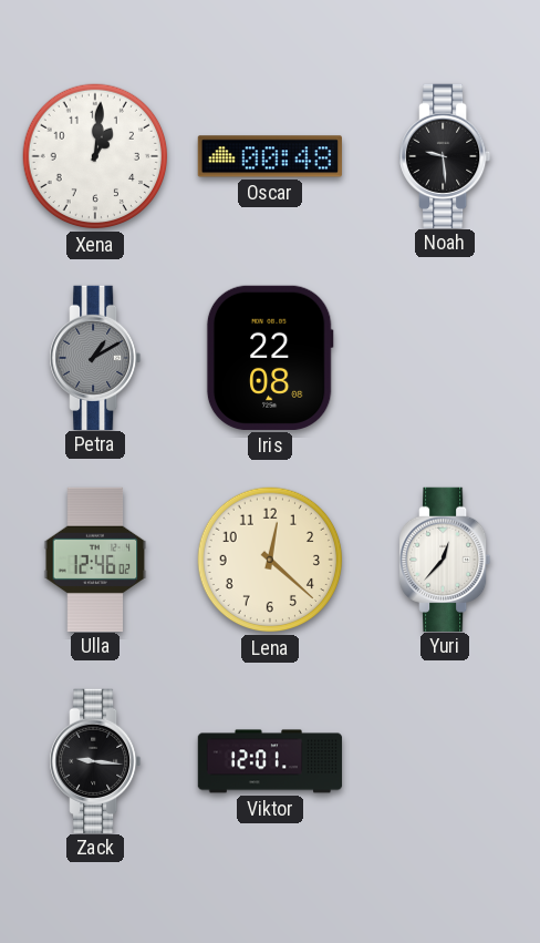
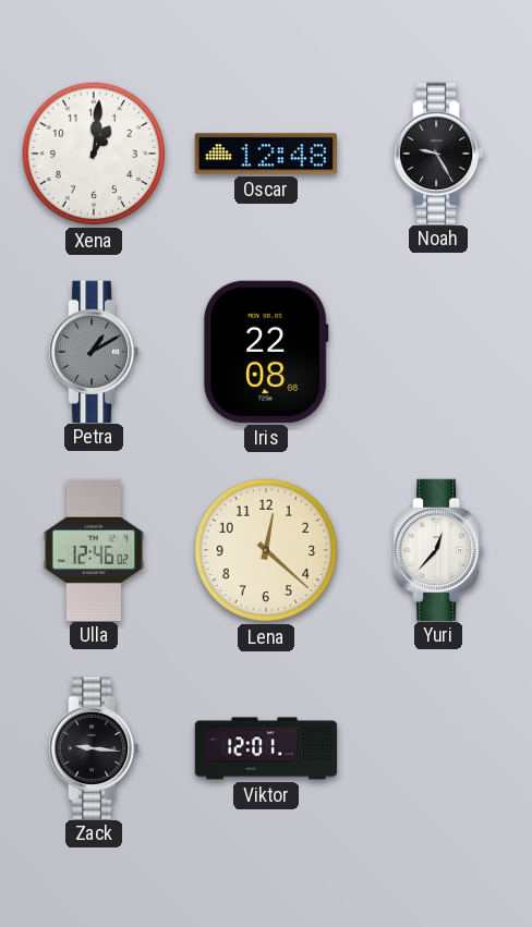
Oscar: 00:48 -> 12:48
Noah: 9:29 -> 9:25
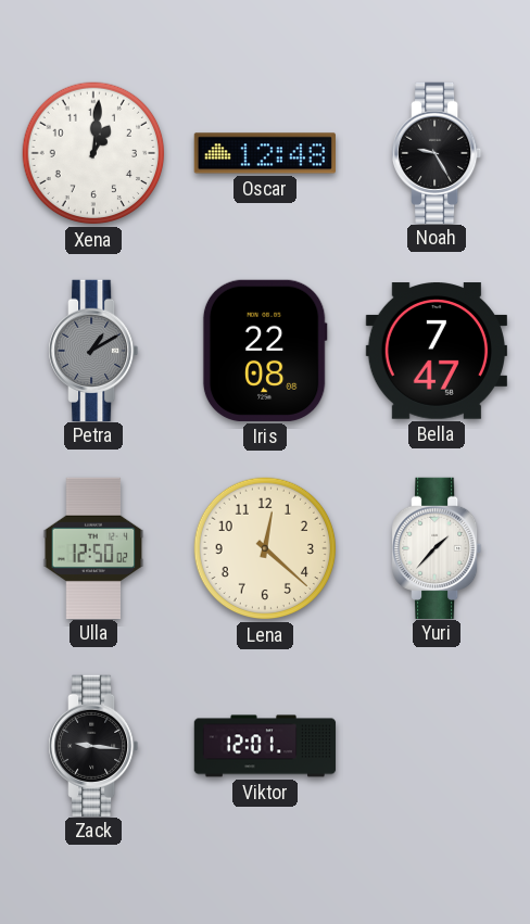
Bella: none -> 7:47
Ulla: 12:46 -> 12:50
Yuri: 12:37 -> 1:37
